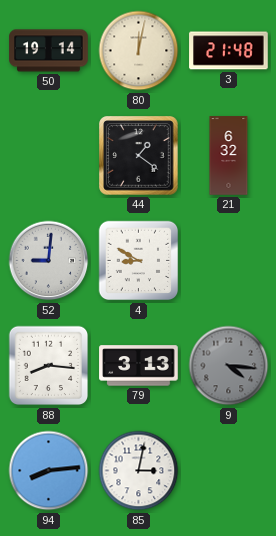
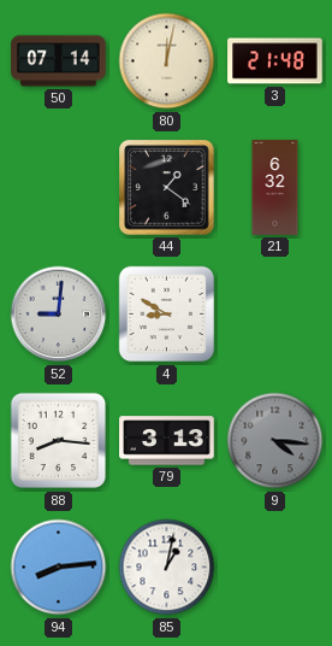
50: 19:14 -> 07:14
85: 3:02 -> 1:02
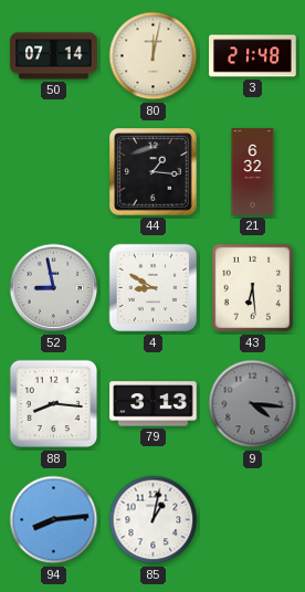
44: 1:21 -> 1:16
52: 9:01 -> 8:58
43: none -> 6:29
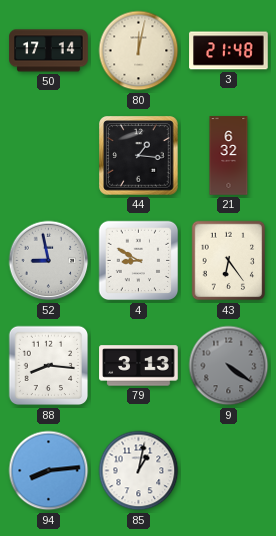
50: 07:14 -> 17:14
43: 6:29 -> 6:24
9: 4:16 -> 4:21
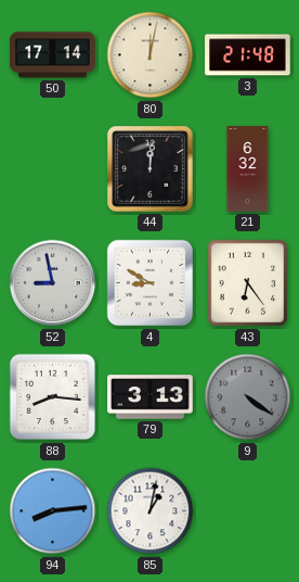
44: 1:16 -> 12:01
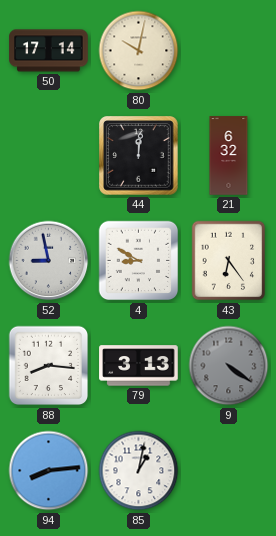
80: 12:02 -> 10:02
3: 21:48 -> none
